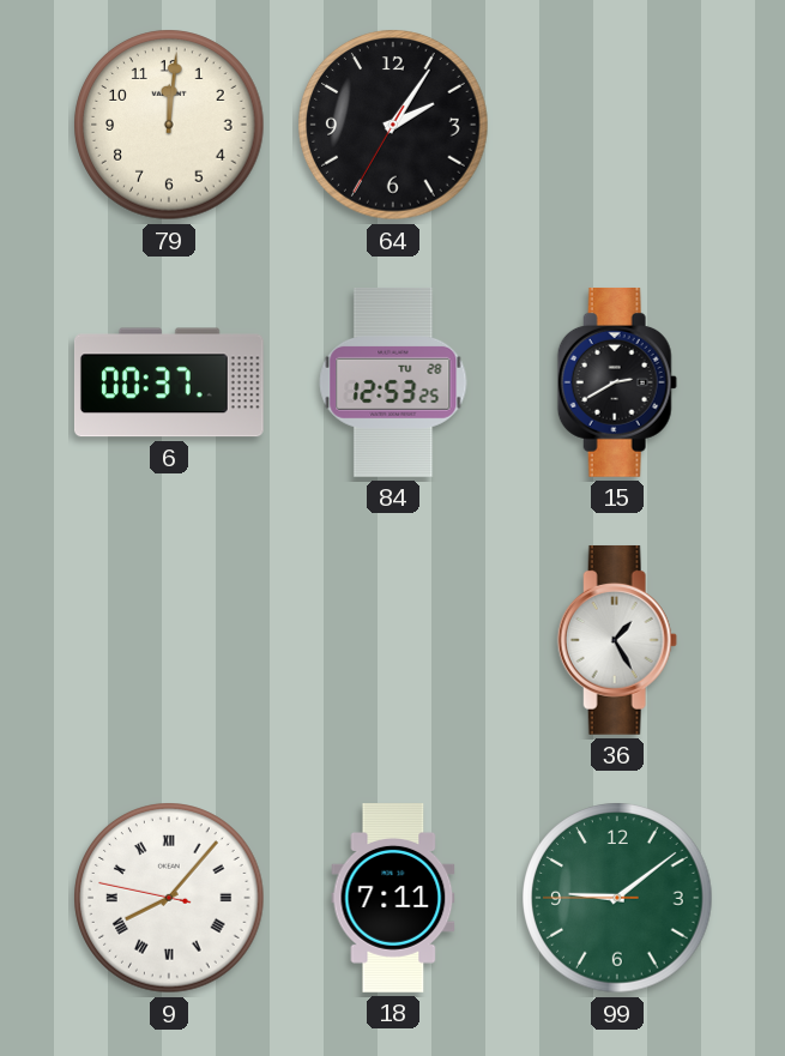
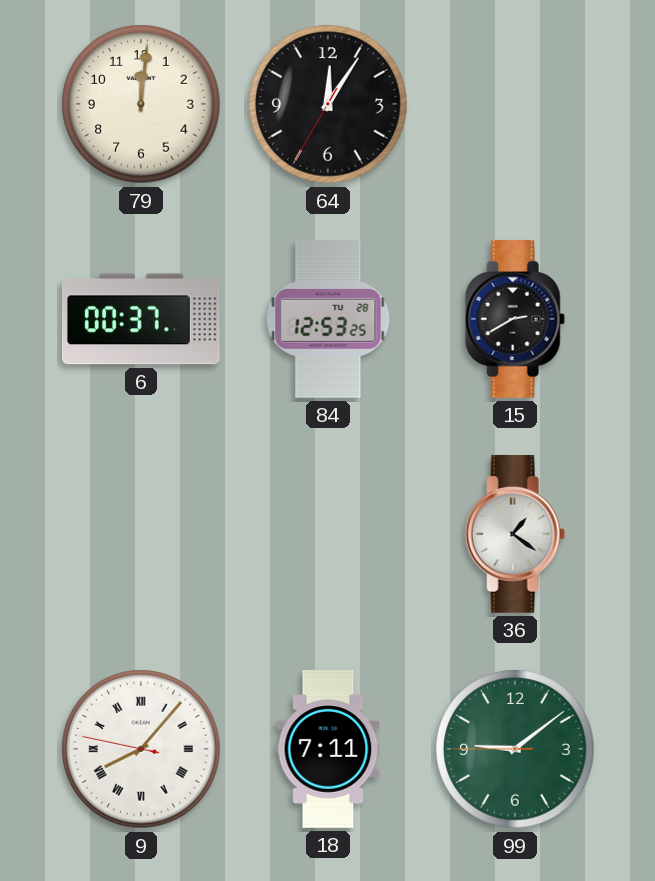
64: 2:05 -> 12:05
36: 1:25 -> 1:21
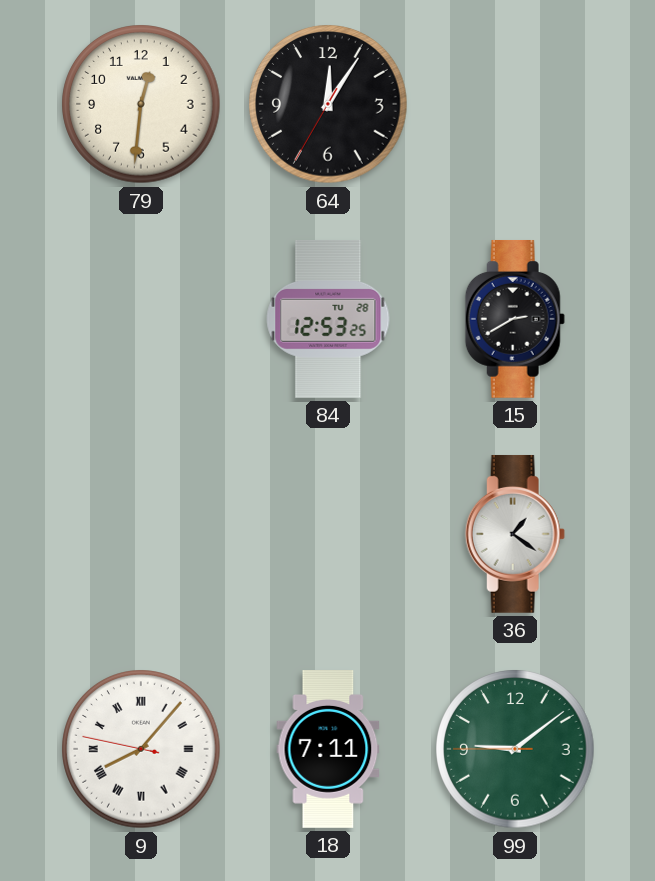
79: 12:01 -> 12:31
6: 00:37 -> none
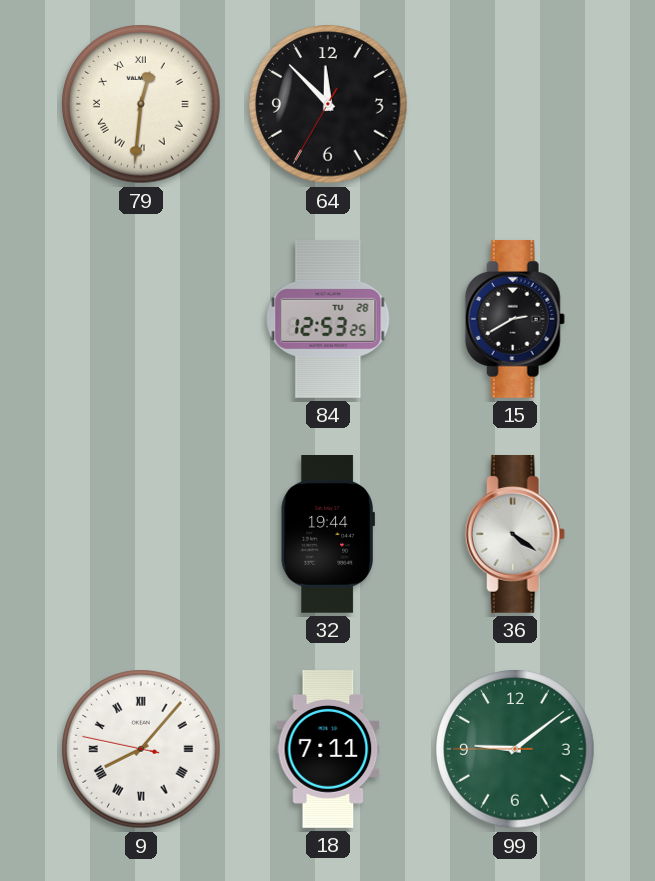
79 numerals: Arabic -> Roman
64: 12:05 -> 11:52
32: none -> 19:44
36: 1:21 -> 4:21
